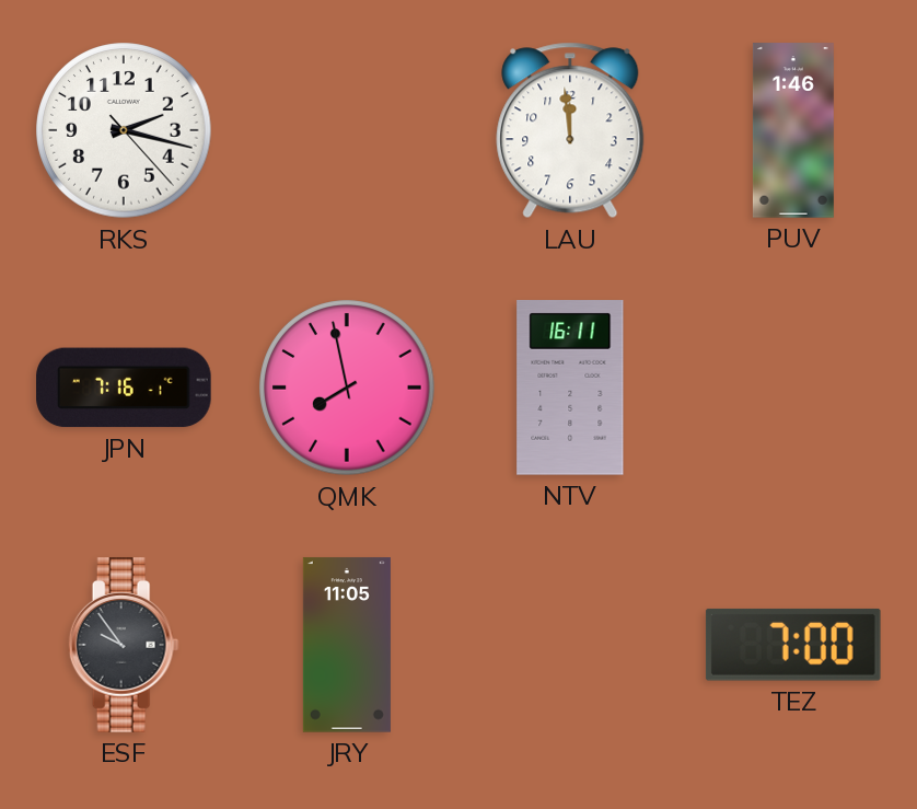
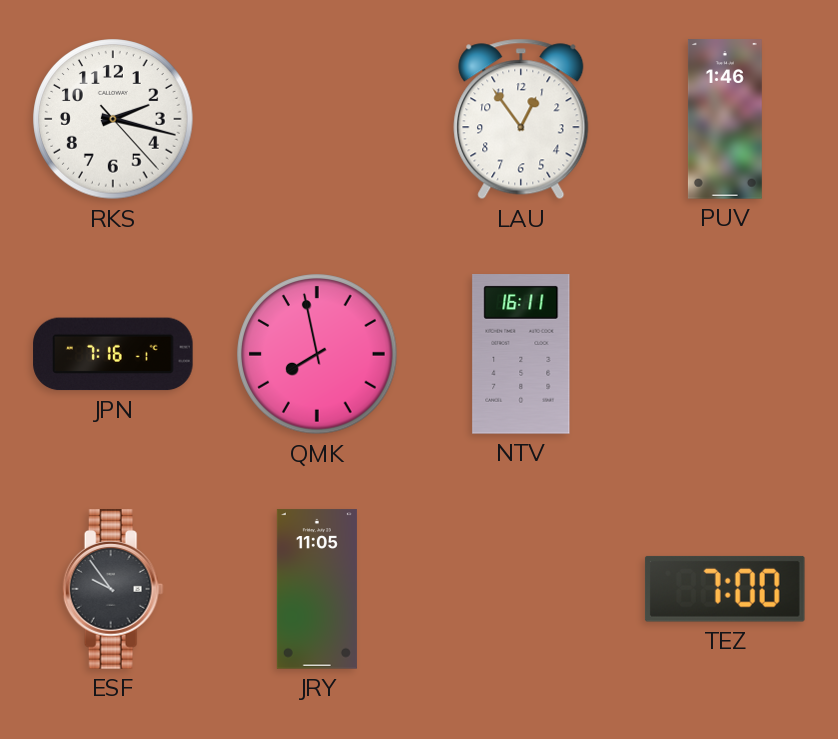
LAU: 11:59 -> 12:54
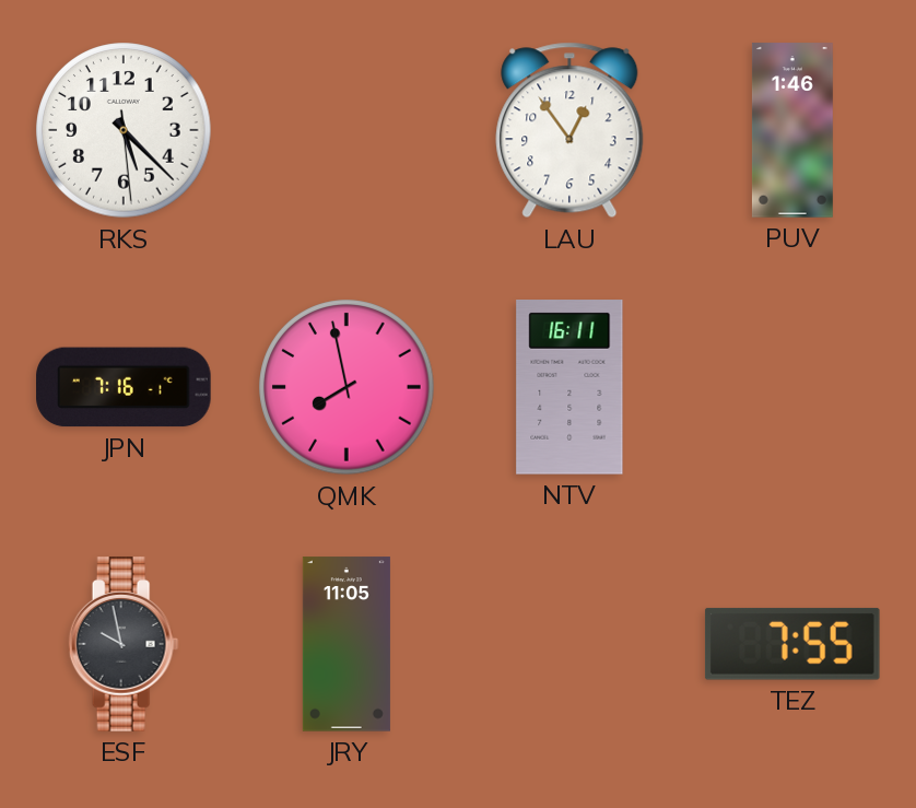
RKS: 2:17 -> 5:22
ESF: 9:54 -> 9:58
TEZ: 7:00 -> 7:55
